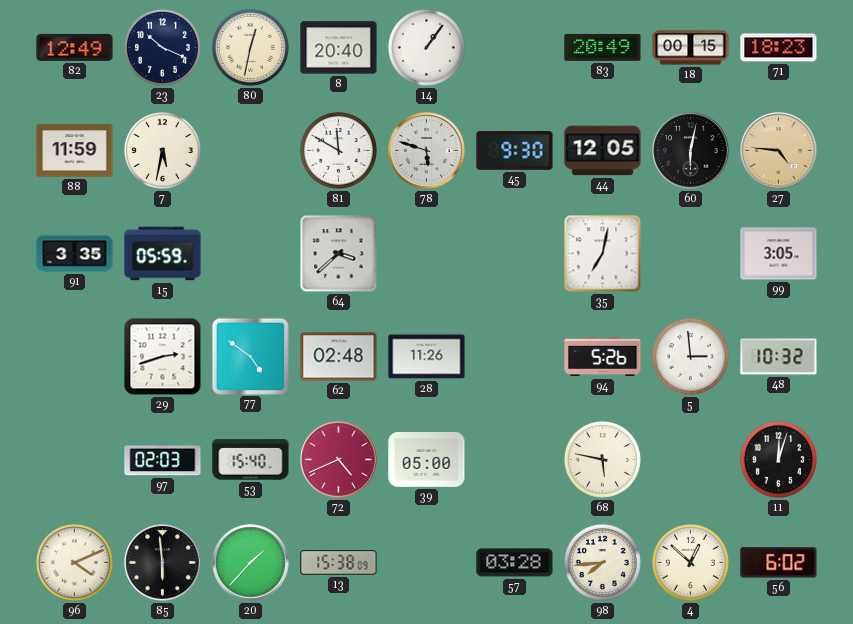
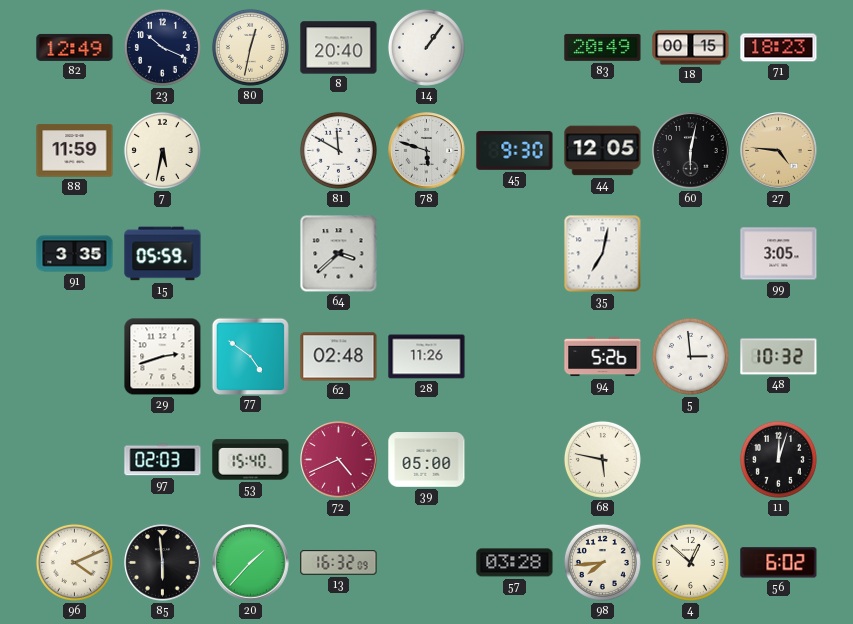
13: 15:38 -> 16:32
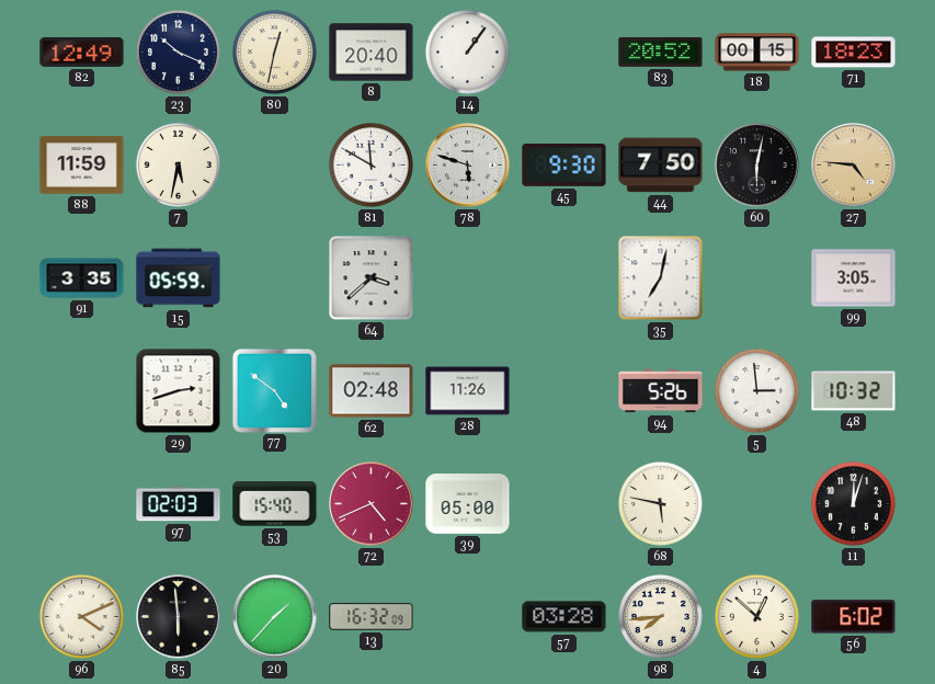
83: 20:49 -> 20:52
44: 12:05 -> 7:50
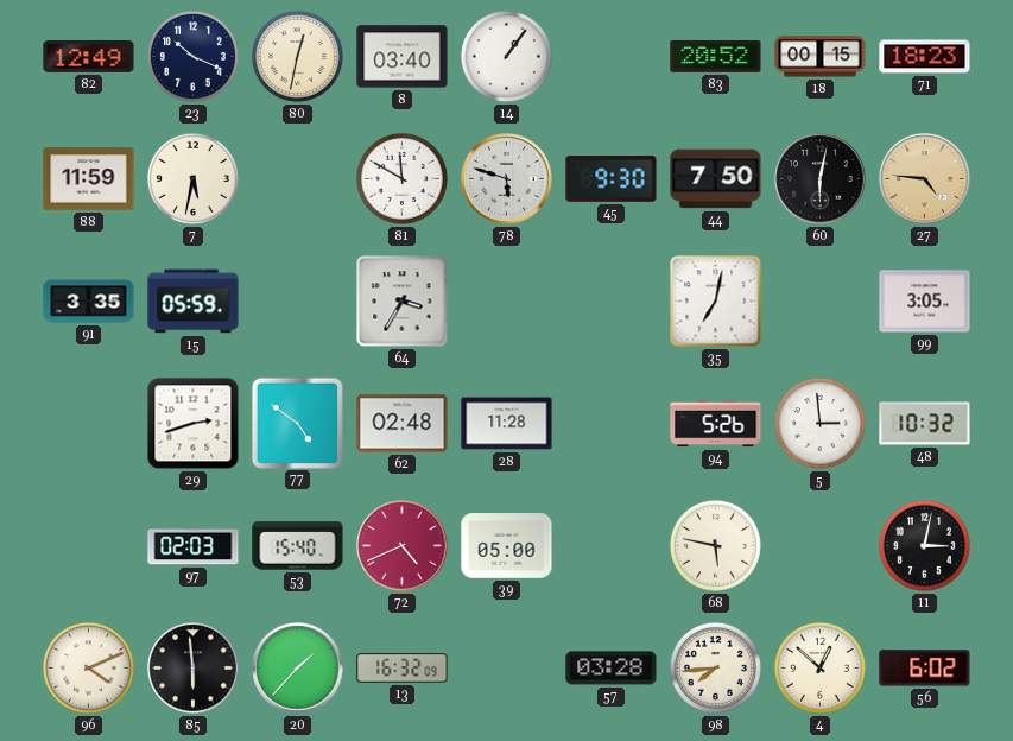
8: 20:40 -> 03:40
64: 3:38 -> 3:35
28: 11:26 -> 11:28
11: 12:03 -> 3:02
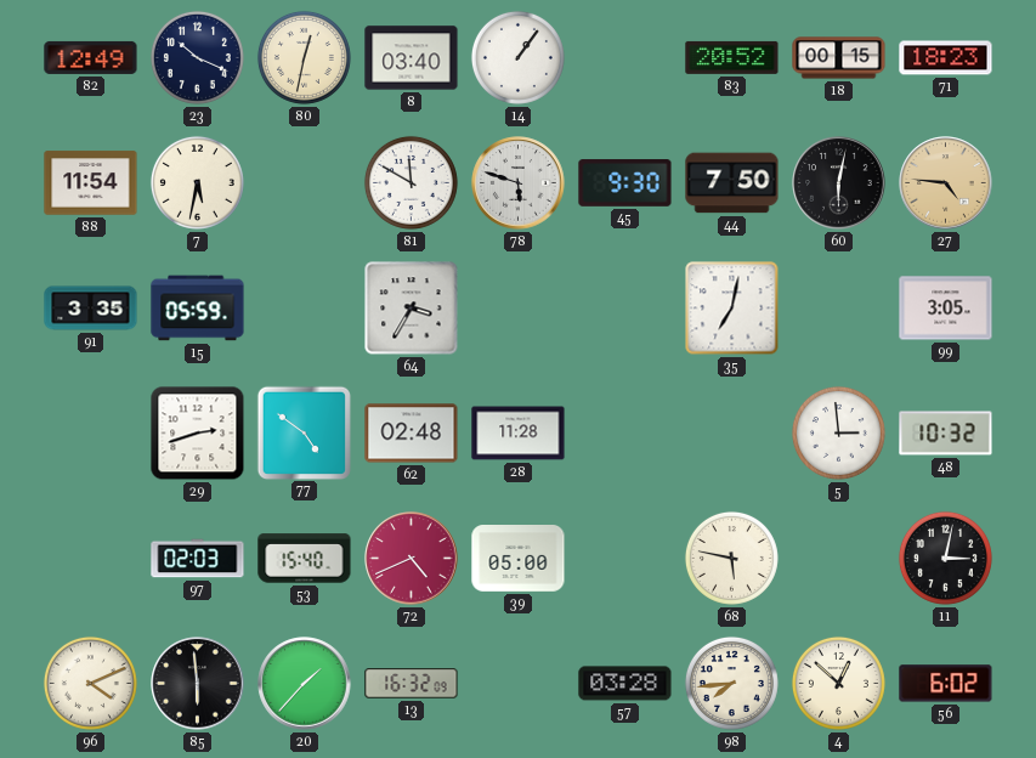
88: 11:59 -> 11:54
94: 5:26 -> none
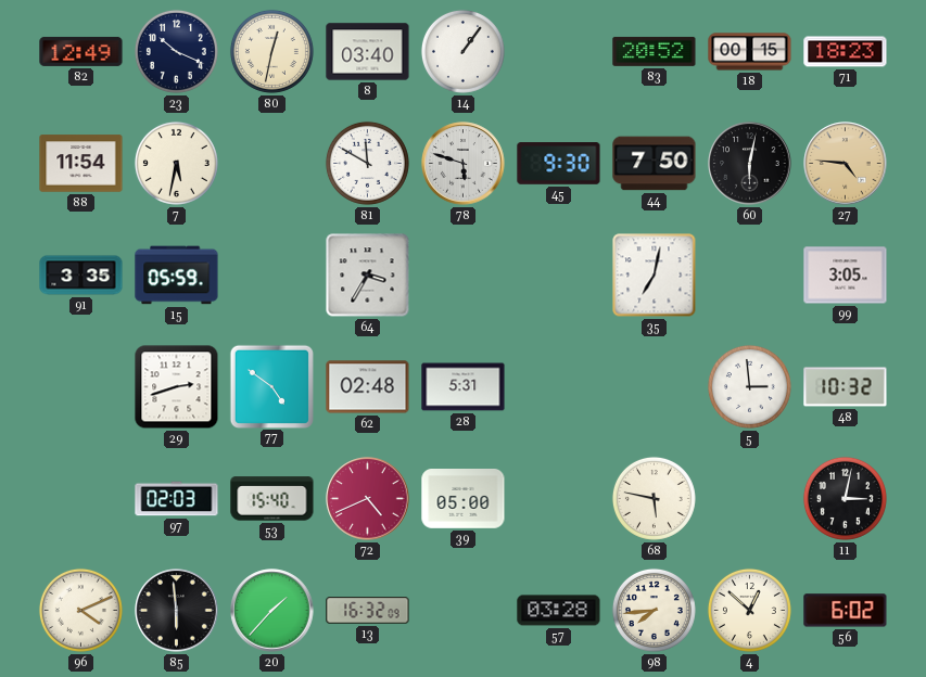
28: 11:28 -> 5:31
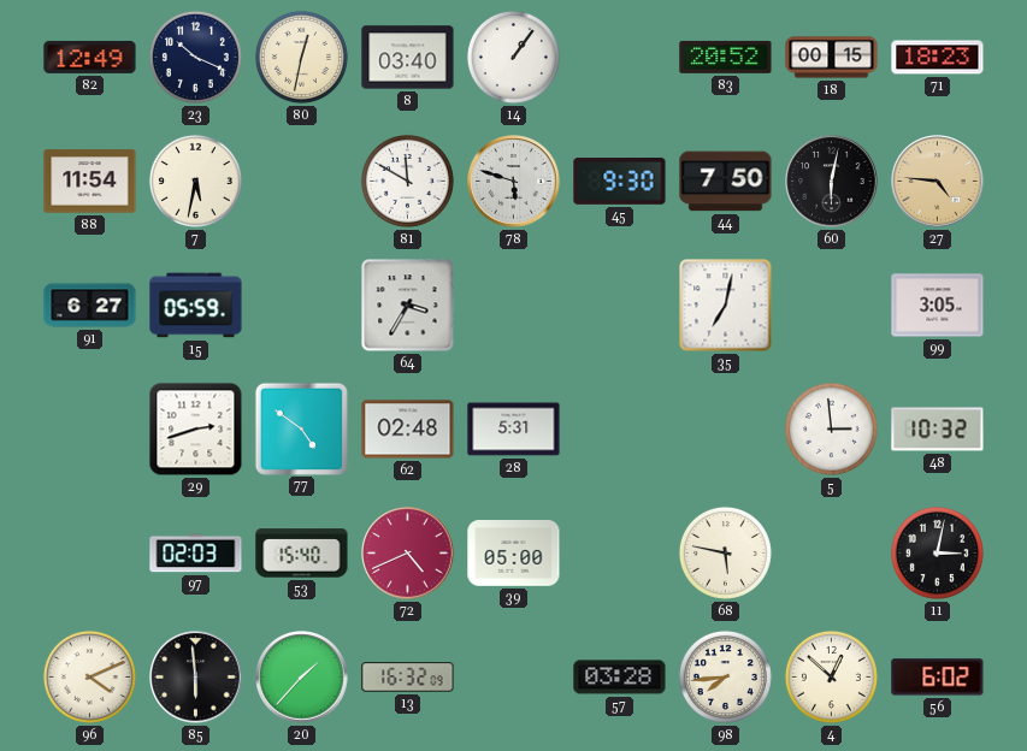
91: 3:35 -> 6:27
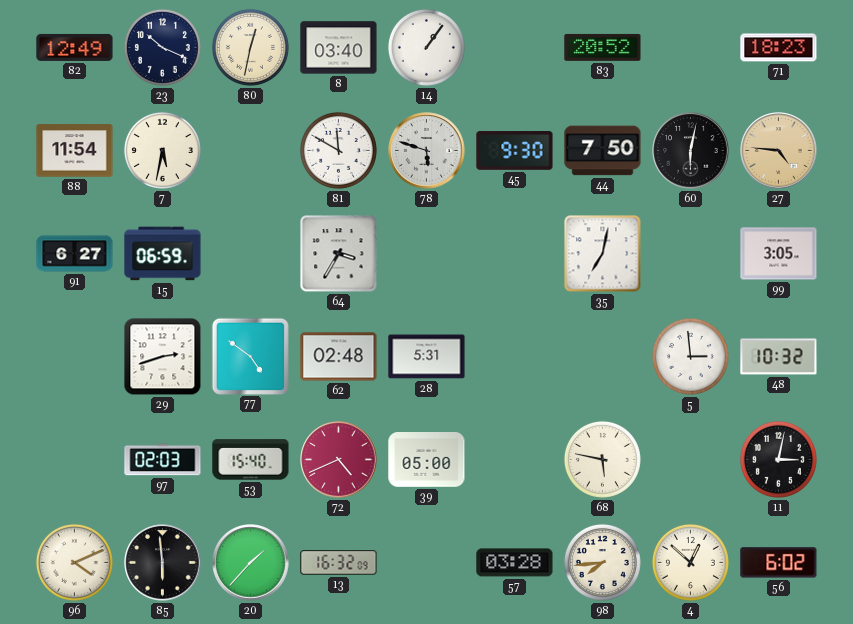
18: 00:15 -> none
15: 05:59 -> 06:59
